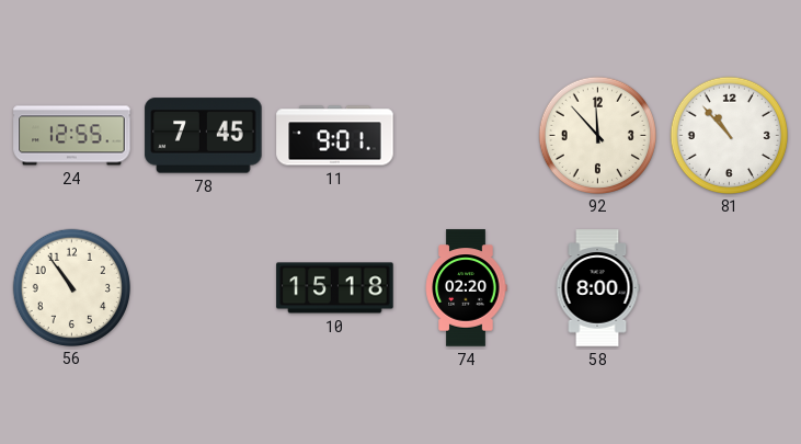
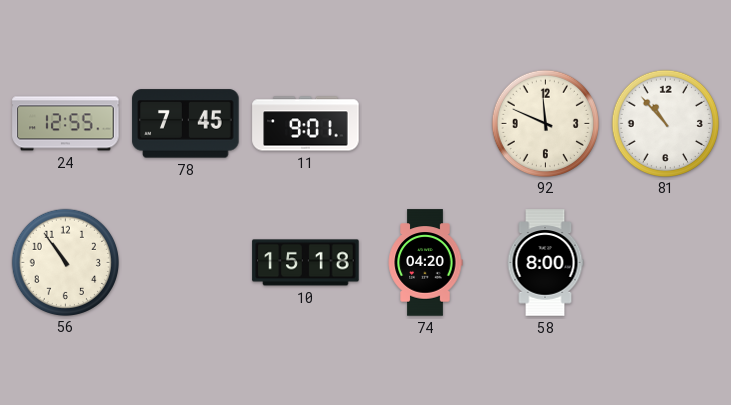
92: 11:53 -> 11:49
74: 02:20 -> 04:20
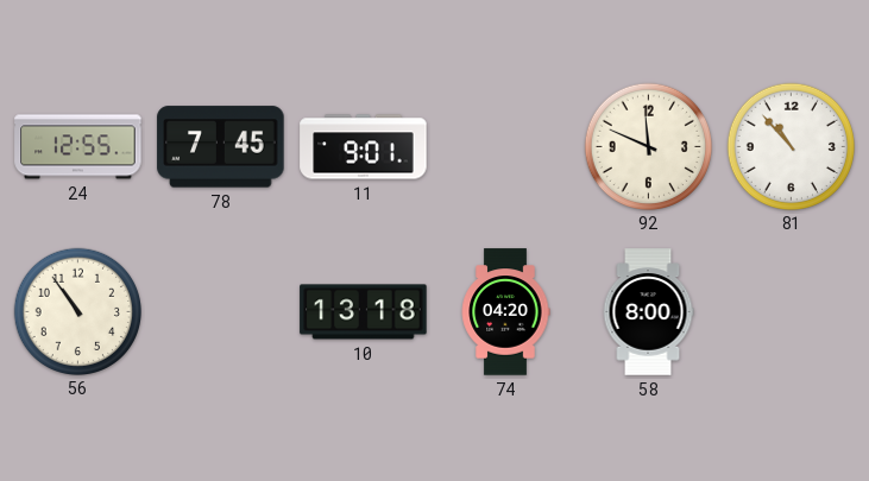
10: 15:18 -> 13:18
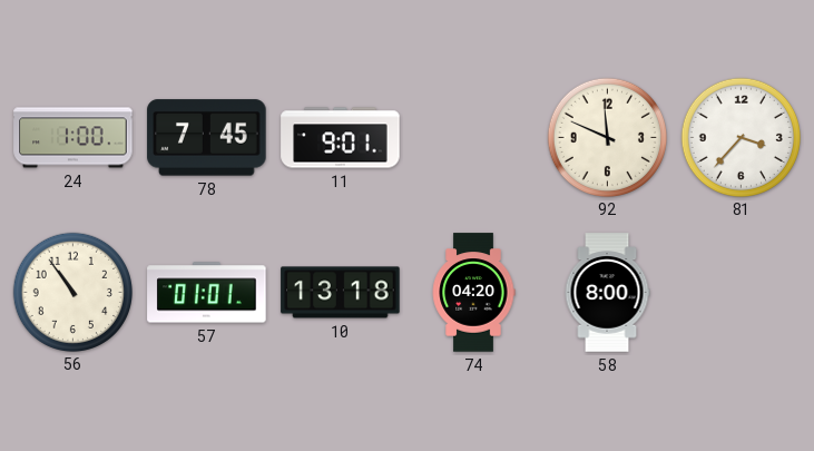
24: 12:55 -> 1:00
81: 10:53 -> 3:37
57: none -> 01:01
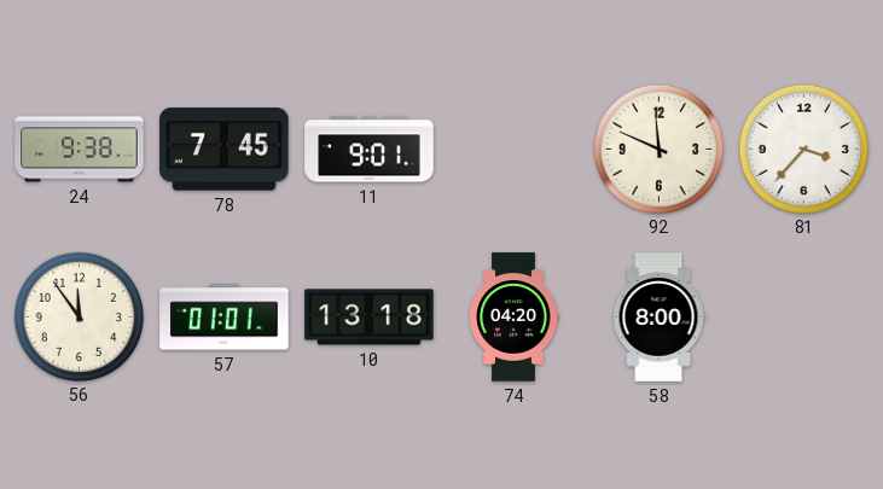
24: 1:00 -> 9:38
56: 10:54 -> 11:54
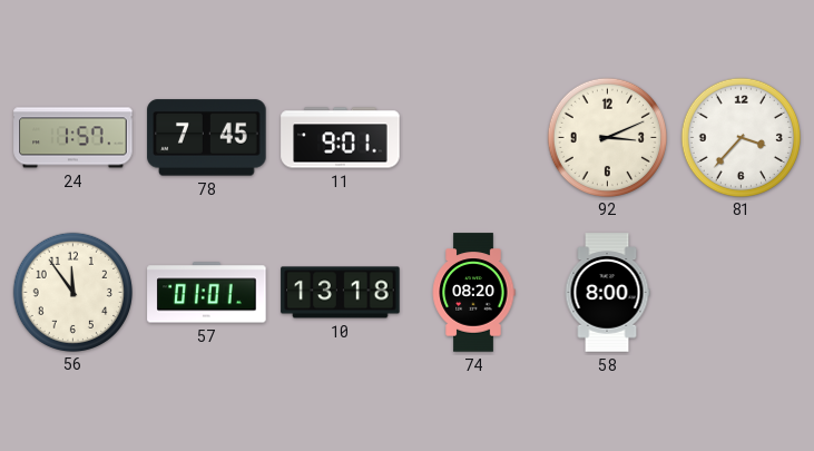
24: 9:38 -> 1:57
92: 11:49 -> 3:11
74: 04:20 -> 08:20
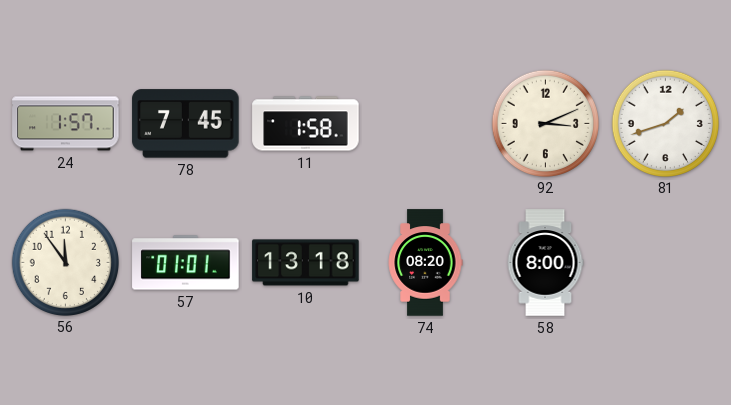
11: 9:01 -> 1:58
81: 3:37 -> 1:42
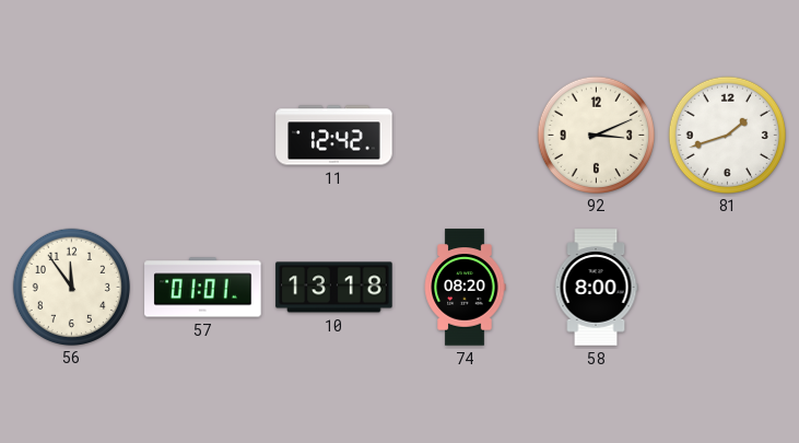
24: 1:57 -> none
78: 7:45 -> none
11: 1:58 -> 12:42
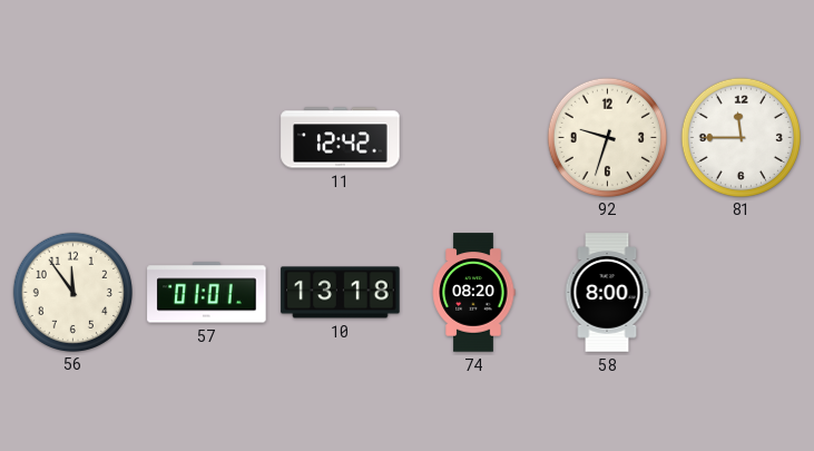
92: 3:11 -> 9:33
81: 1:42 -> 11:45
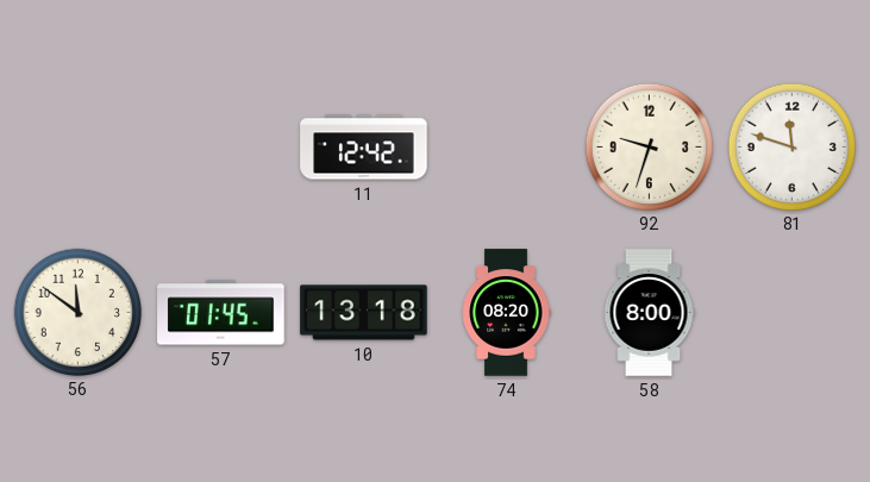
81: 11:45 -> 11:48
56: 11:54 -> 11:51
57: 01:01 -> 01:45
